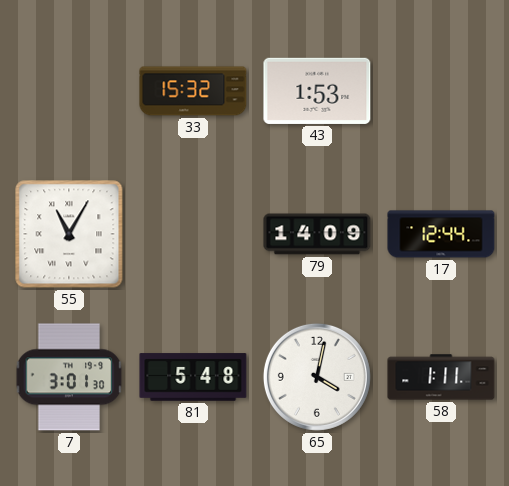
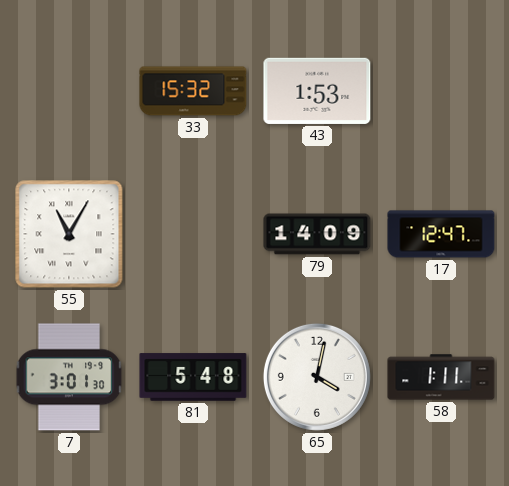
17: 12:44 -> 12:47
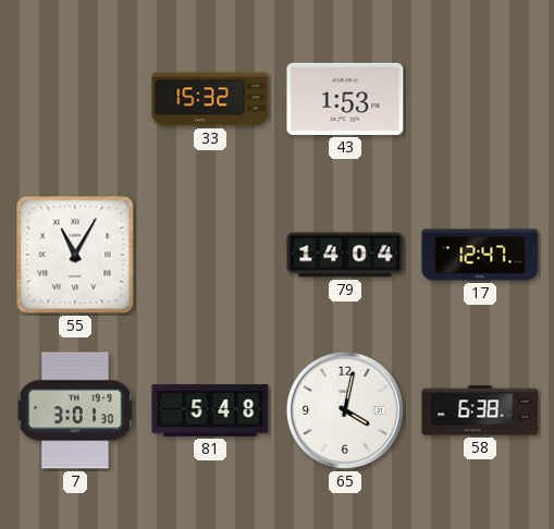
79: 14:09 -> 14:04
58: 1:11 -> 6:38
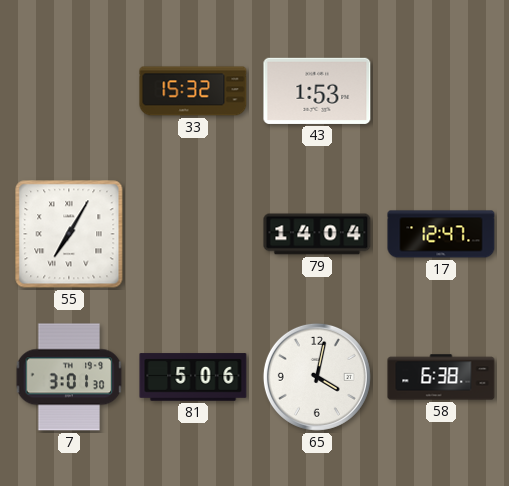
55: 11:05 -> 7:05
81: 5:48 -> 5:06
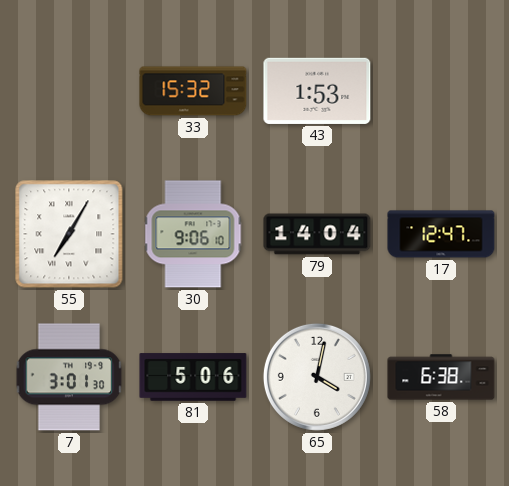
30: none -> 9:06
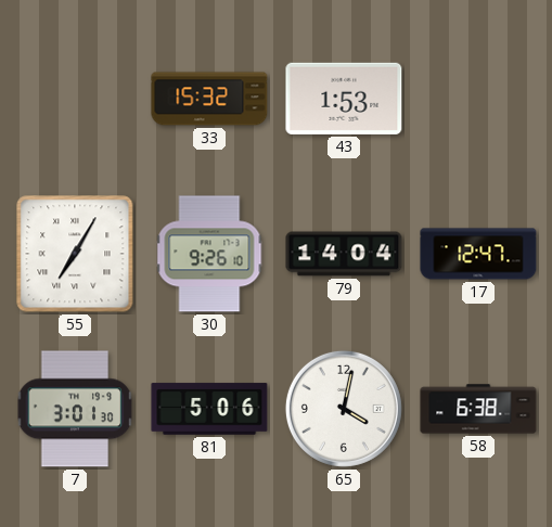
30: 9:06 -> 9:26
